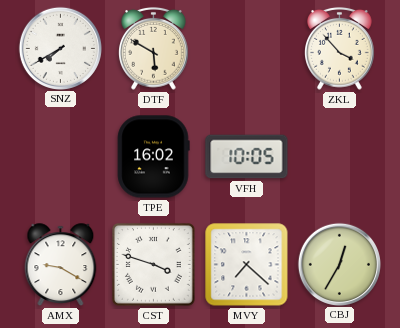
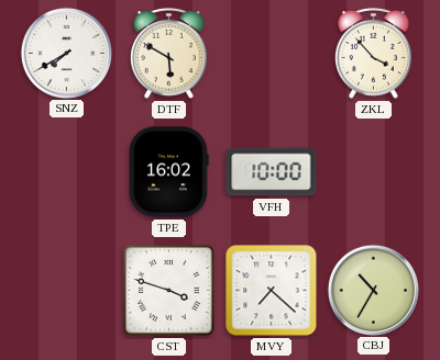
VFH: 10:05 -> 10:00
AMX: 9:20 -> none
CBJ: 12:35 -> 10:35
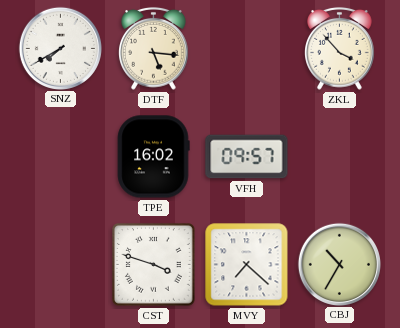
DTF: 5:50 -> 5:16
VFH: 10:00 -> 09:57
